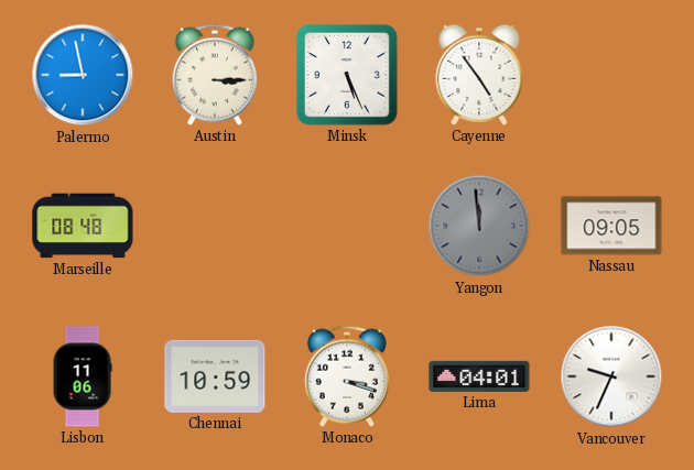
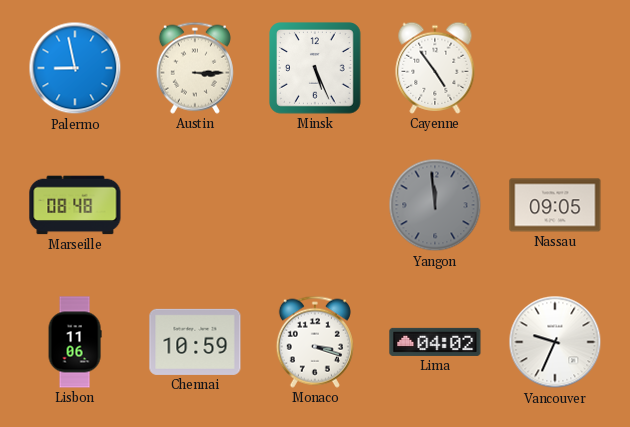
Lima: 04:01 -> 04:02
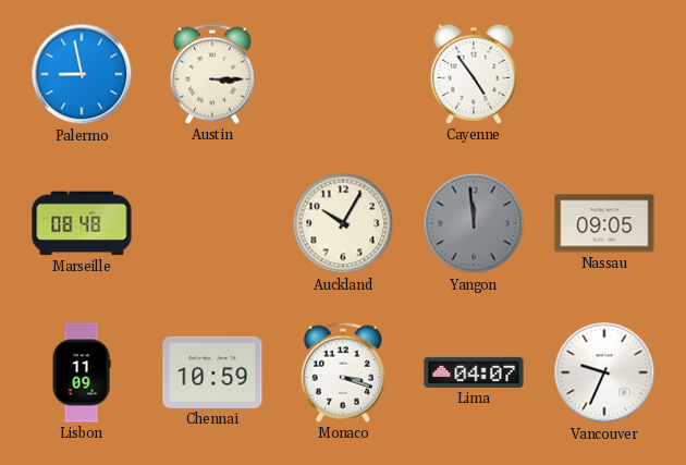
Minsk: 5:26 -> none
Auckland: none -> 10:05
Lisbon: 11:06 -> 11:09
Lima: 04:02 -> 04:07
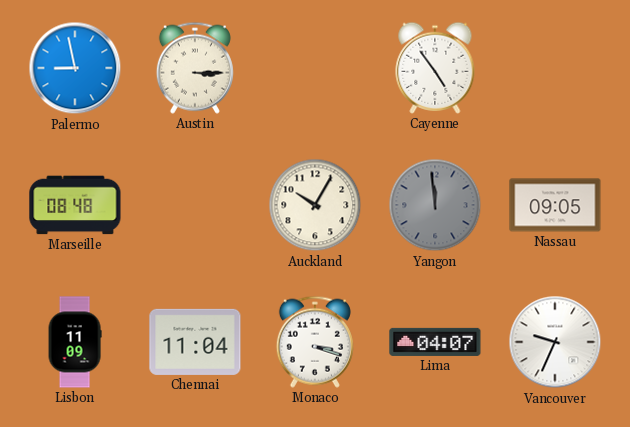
Chennai: 10:59 -> 11:04
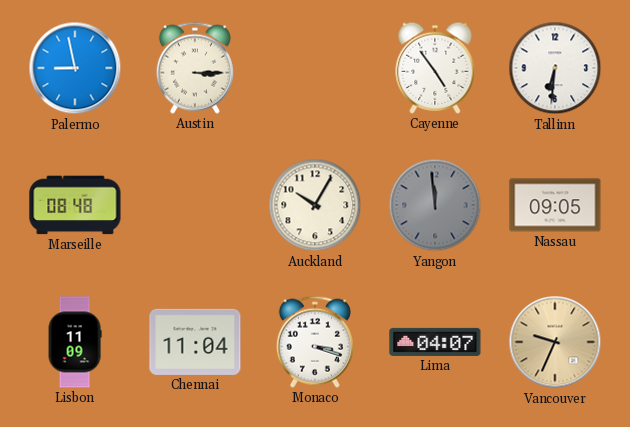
Tallinn: none -> 6:31
Vancouver dial: white -> champagne
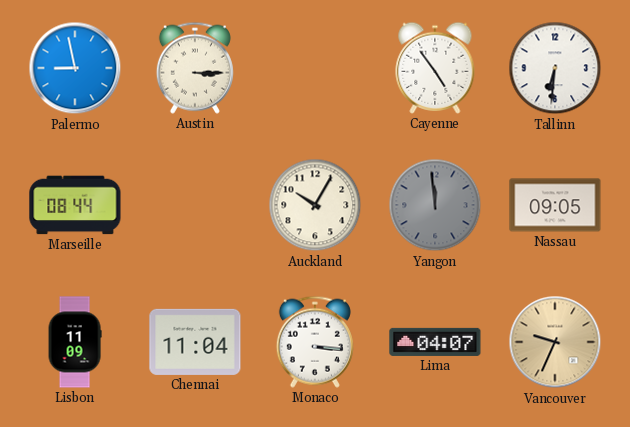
Marseille: 08:48 -> 08:44
Monaco: 3:18 -> 3:16
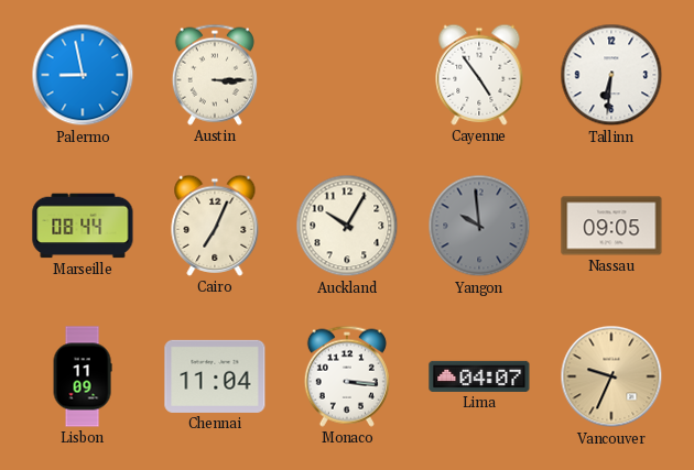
Cairo: none -> 7:04
Yangon: 11:59 -> 9:59
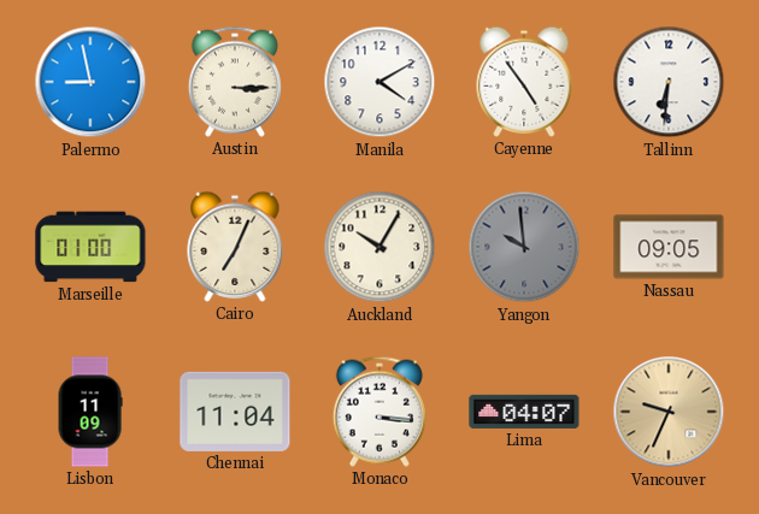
Manila: none -> 4:10
Marseille: 08:44 -> 01:00
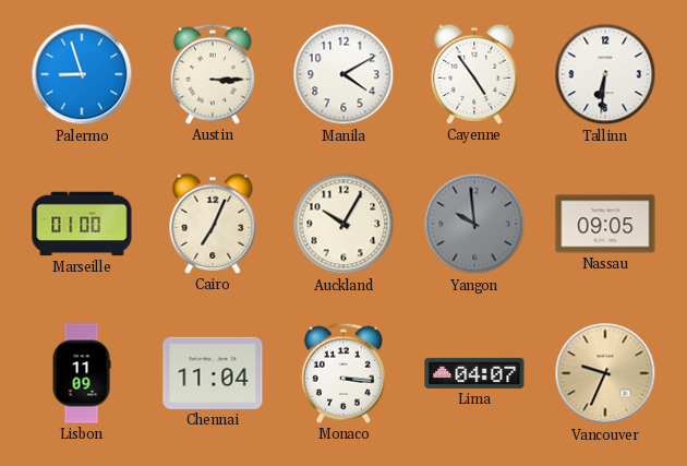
Palermo: 8:58 -> 8:57
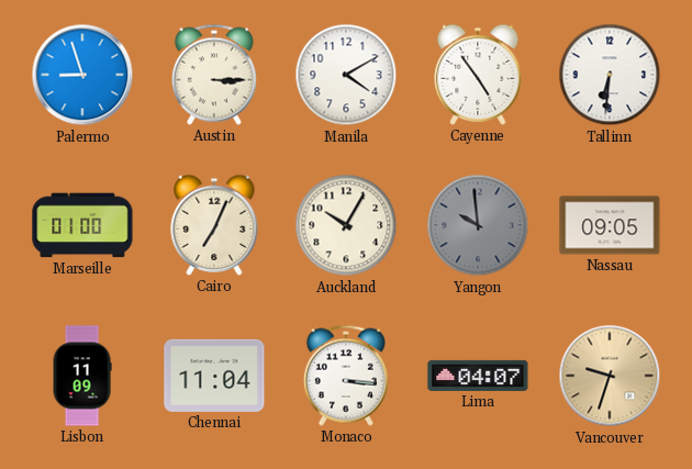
Vancouver: 9:34 -> 9:33
